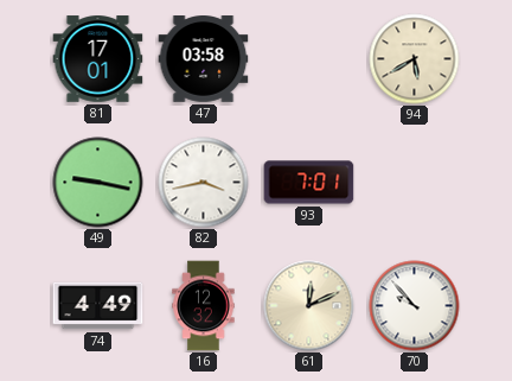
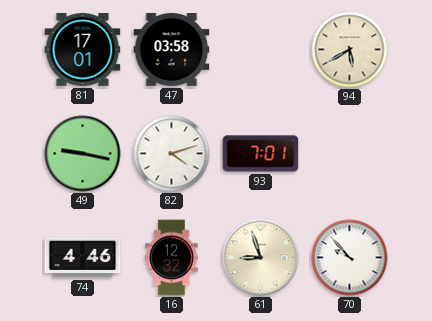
82: 3:43 -> 4:12
74: 4:49 -> 4:46
61: 12:11 -> 8:57
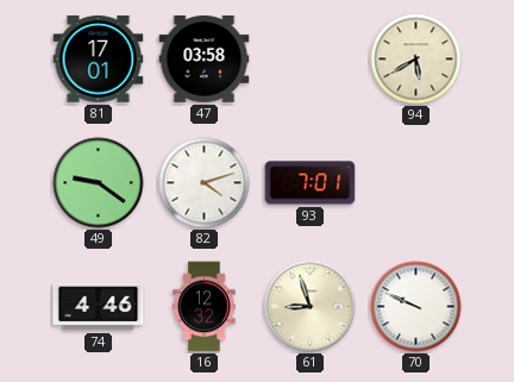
49: 9:17 -> 9:21
70: 9:53 -> 9:49
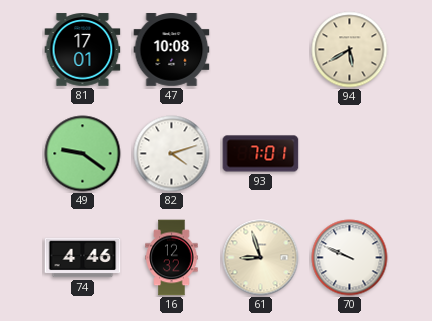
47: 03:58 -> 10:08
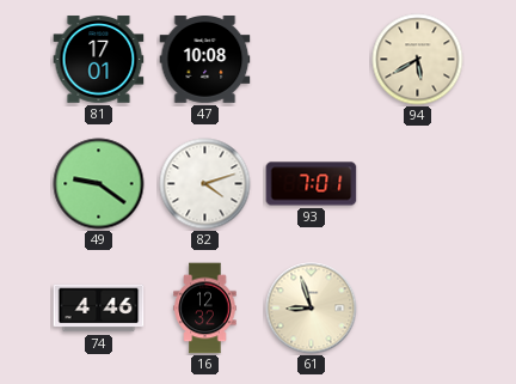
70: 9:49 -> none
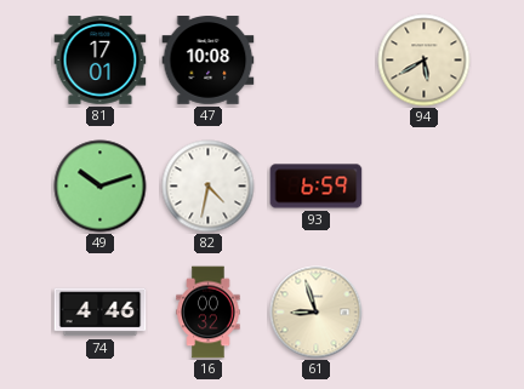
49: 9:21 -> 10:12
82: 4:12 -> 4:32
93: 7:01 -> 6:59
16: 12:32 -> 00:32
